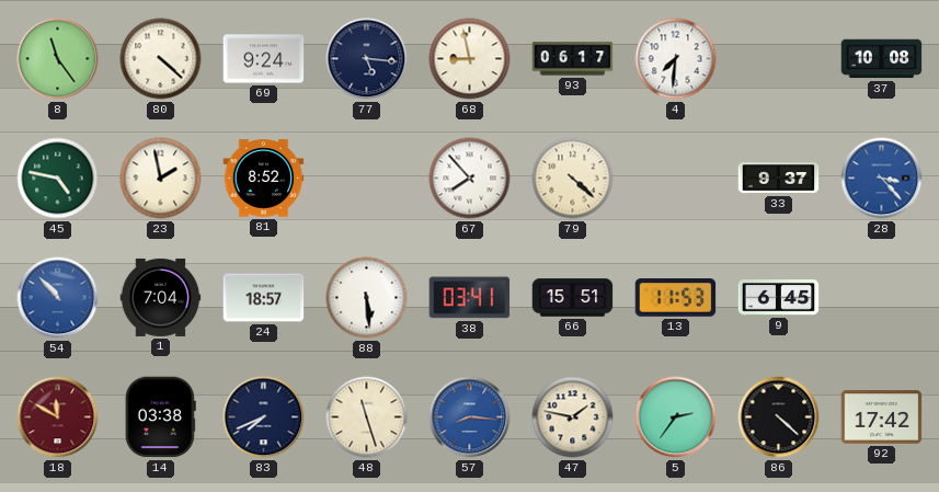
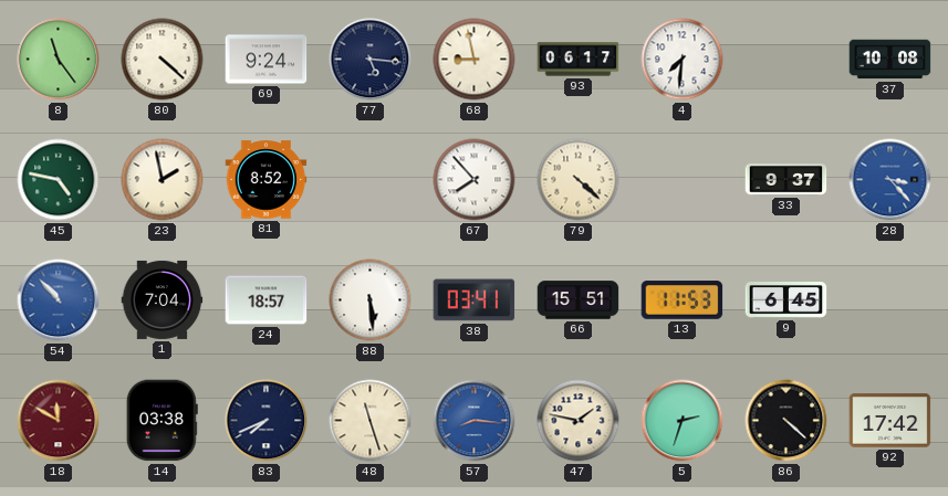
5: 2:36 -> 2:33
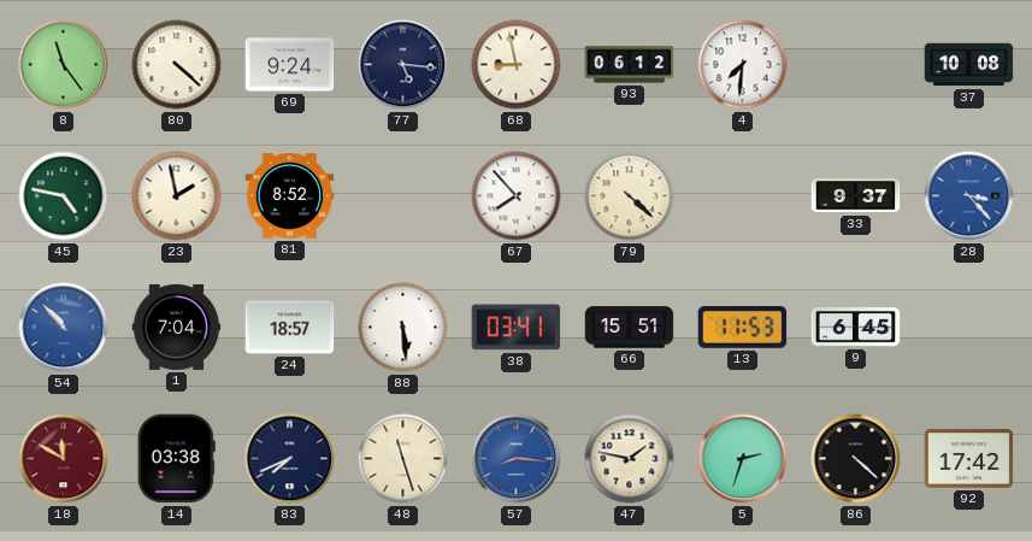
93: 06:17 -> 06:12
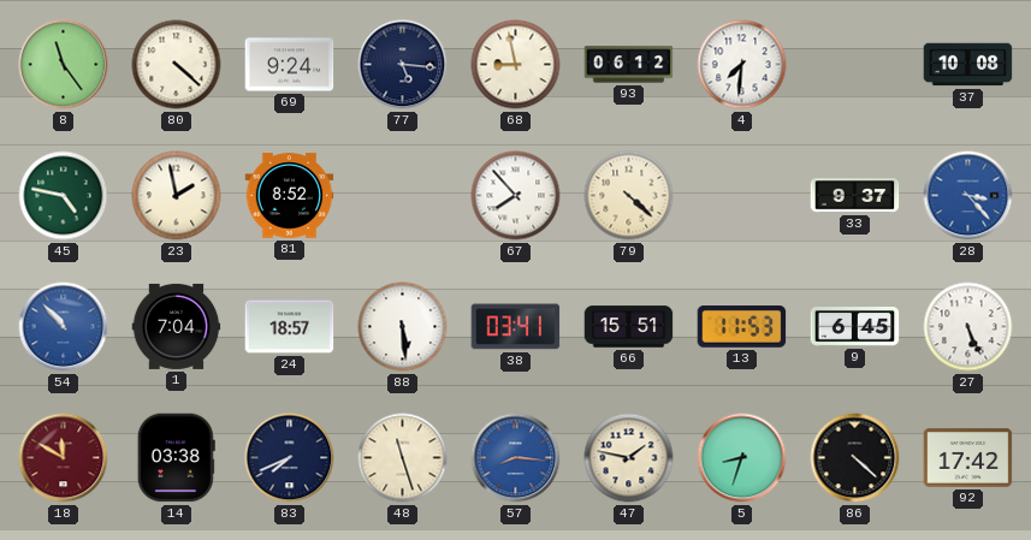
27: none -> 5:26
5: 2:33 -> 8:33
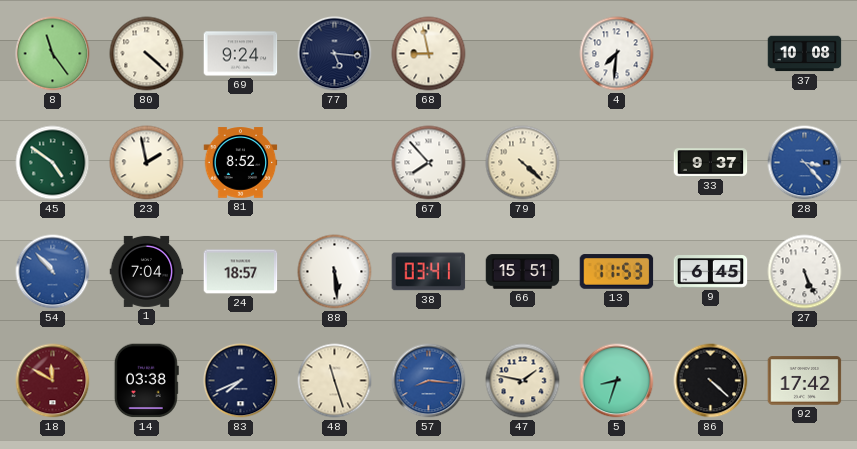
93: 06:12 -> none
45: 4:47 -> 4:51
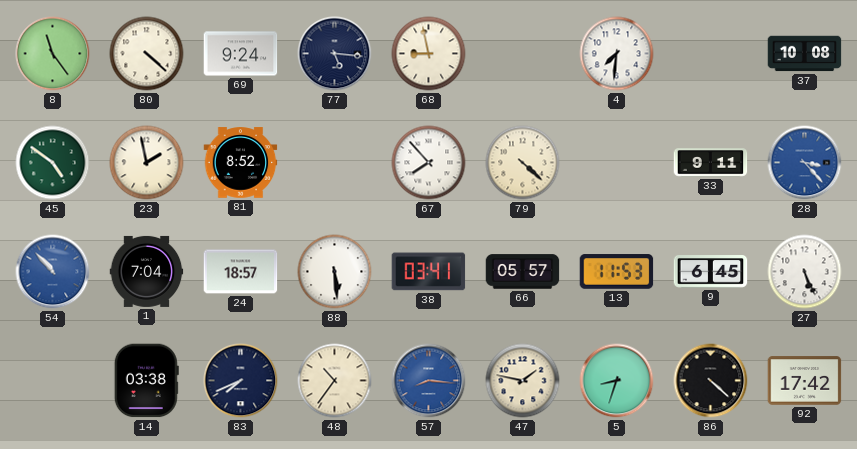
33: 9:37 -> 9:11
66: 15:51 -> 05:57
18: 11:50 -> none
48: 11:27 -> 10:36
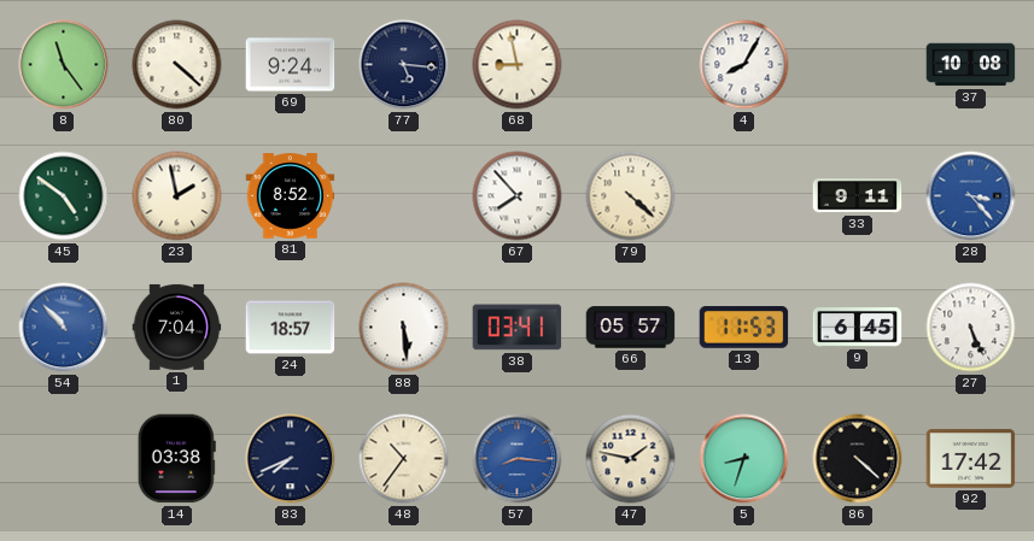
4: 7:31 -> 8:05
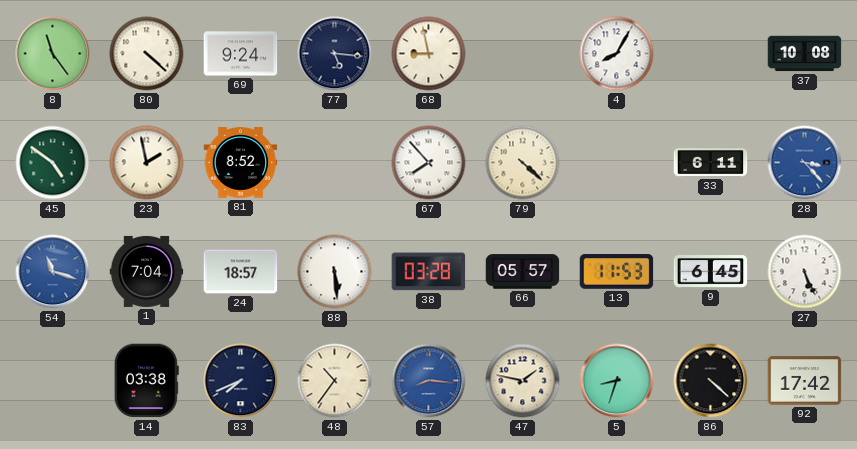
33: 9:11 -> 6:11
54: 10:53 -> 11:18
38: 03:41 -> 03:28
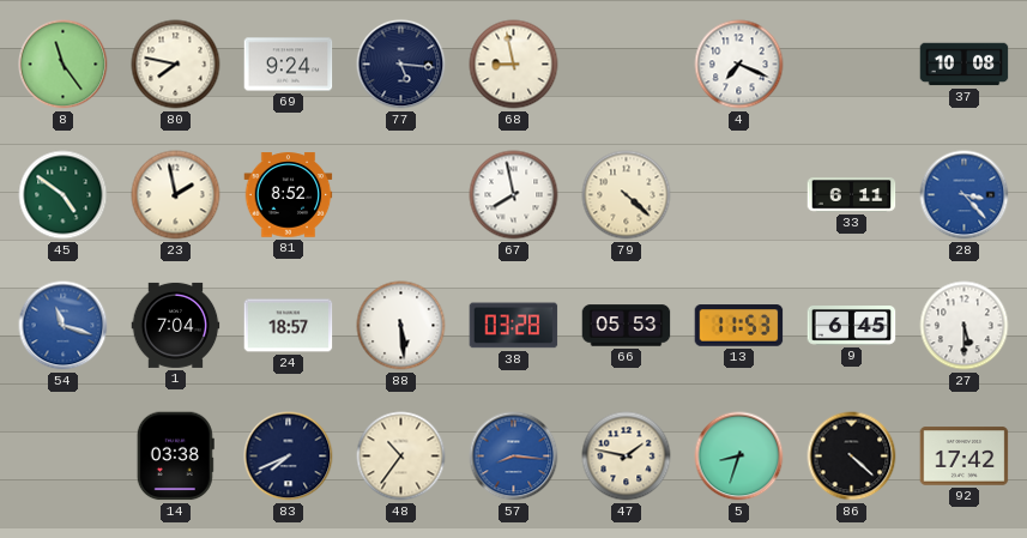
80: 4:22 -> 7:47
4: 8:05 -> 7:19
67: 7:53 -> 7:58
66: 05:57 -> 05:53
27: 5:26 -> 5:30
